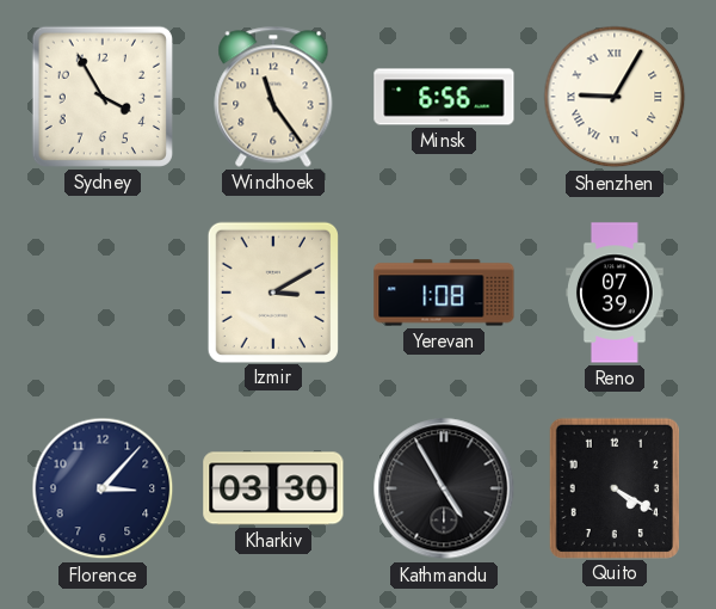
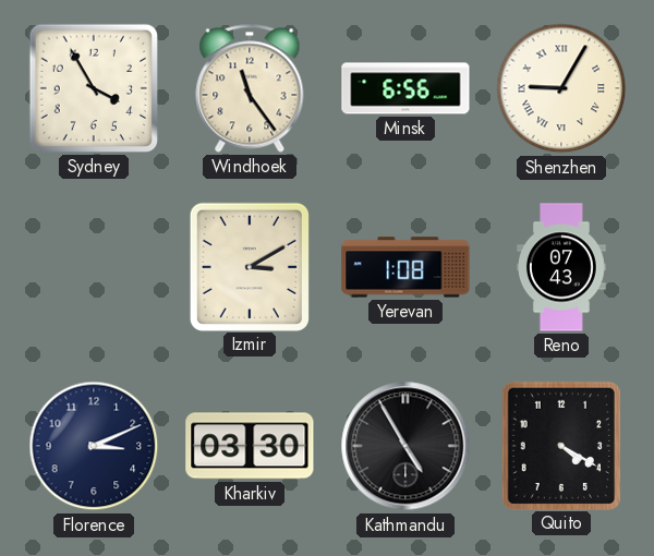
Reno: 07:39 -> 07:43
Florence: 3:07 -> 3:11
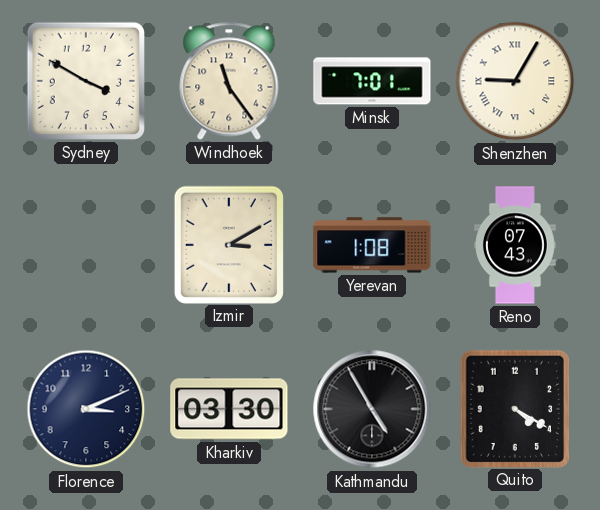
Sydney: 3:55 -> 3:50
Minsk: 6:56 -> 7:01
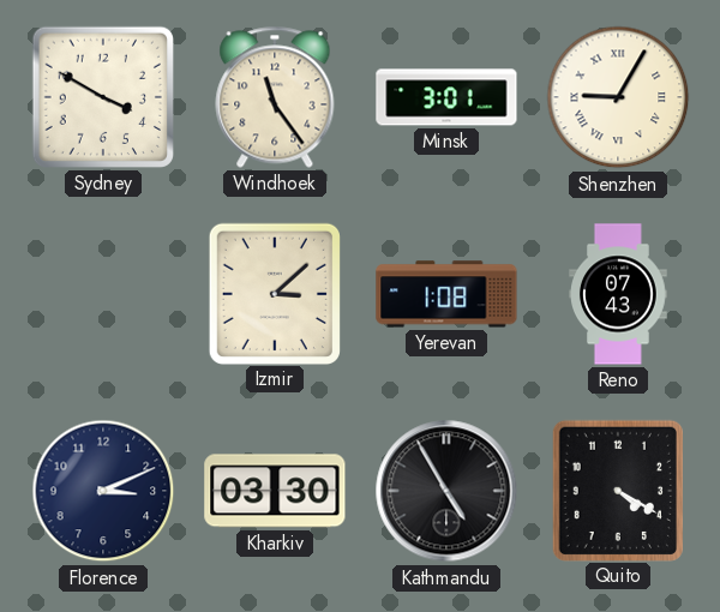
Minsk: 7:01 -> 3:01
Izmir: 3:10 -> 3:08
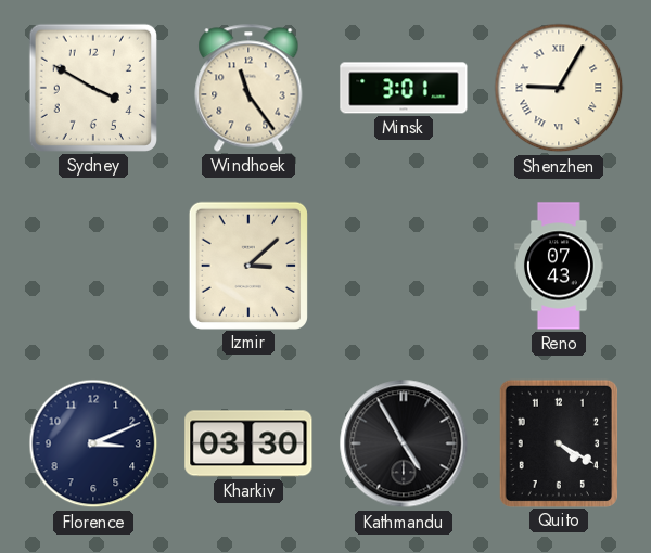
Yerevan: 1:08 -> none
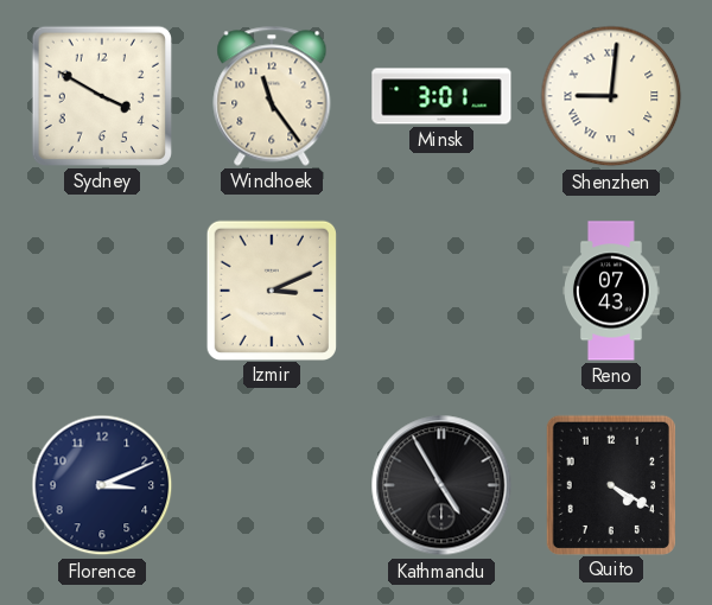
Shenzhen: 9:05 -> 9:01
Izmir: 3:08 -> 3:11
Kharkiv: 03:30 -> none
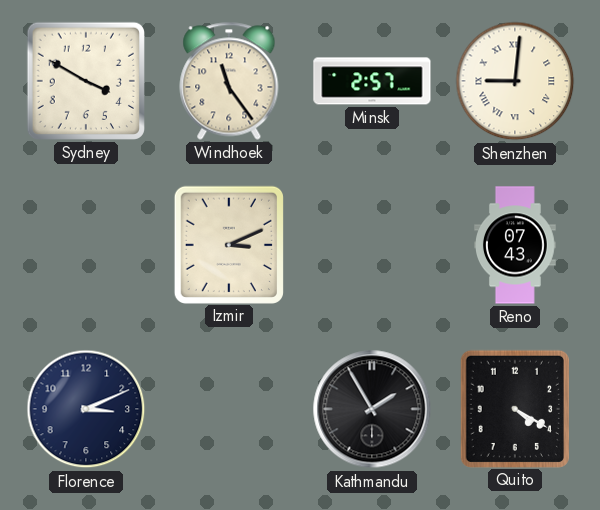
Minsk: 3:01 -> 2:57
Kathmandu: 4:55 -> 1:55
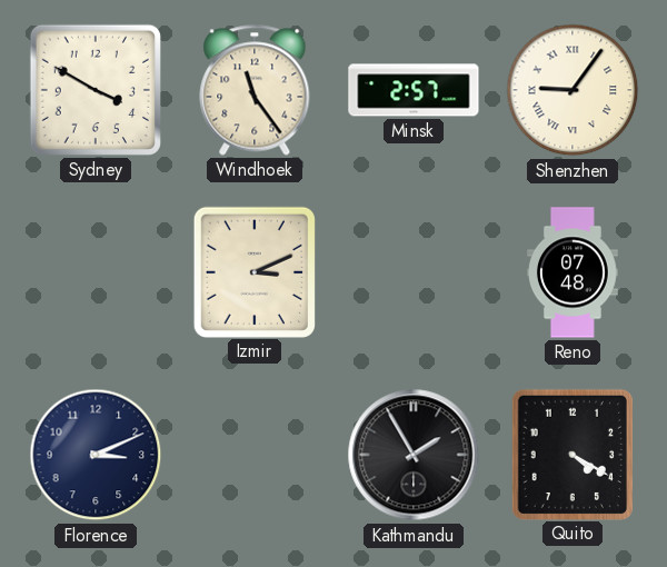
Shenzhen: 9:01 -> 9:06
Reno: 07:43 -> 07:48
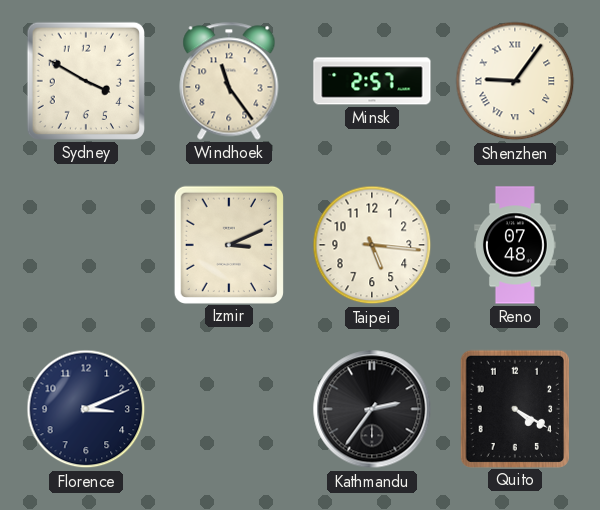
Taipei: none -> 5:16
Kathmandu: 1:55 -> 2:36
